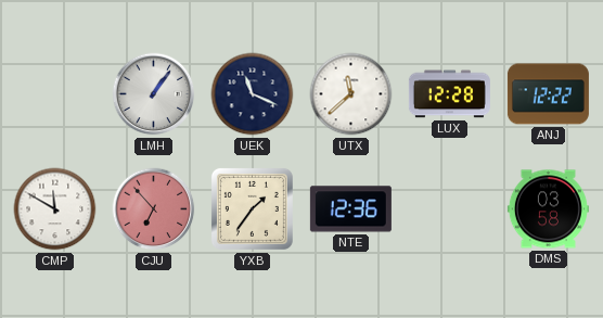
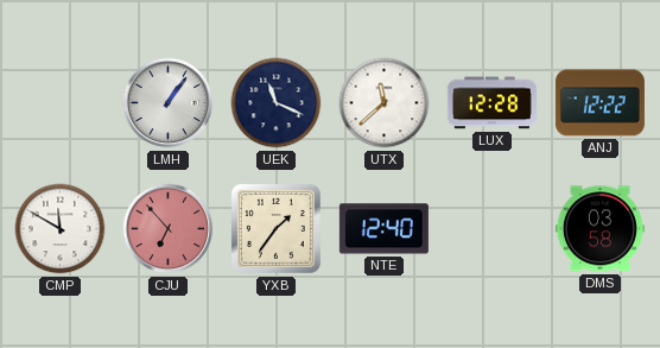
NTE: 12:36 -> 12:40
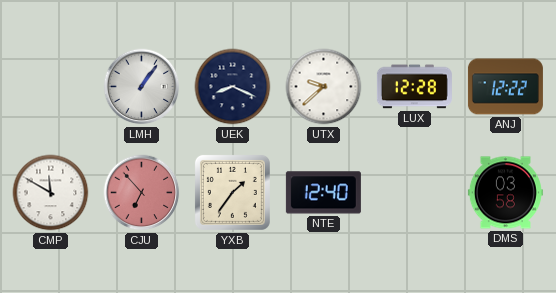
UEK: 11:19 -> 8:19
UTX: 11:38 -> 9:38
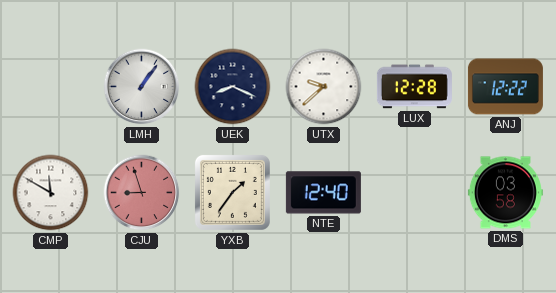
CJU: 6:53 -> 8:57
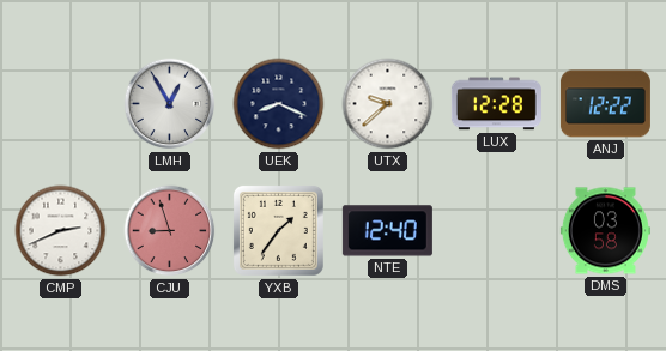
LMH: 1:06 -> 12:55
CMP: 11:50 -> 2:41
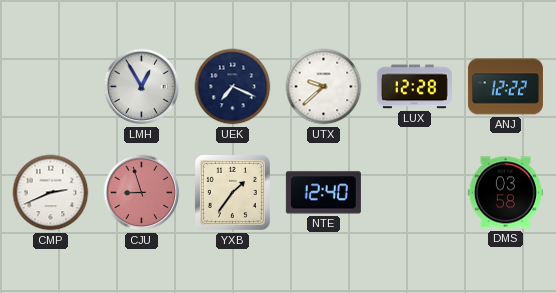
UEK: 8:19 -> 7:19
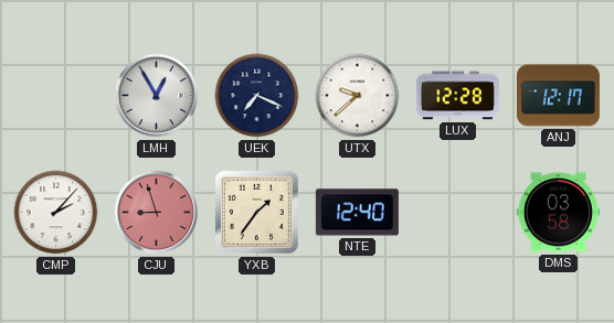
ANJ: 12:22 -> 12:17
CMP: 2:41 -> 2:07
